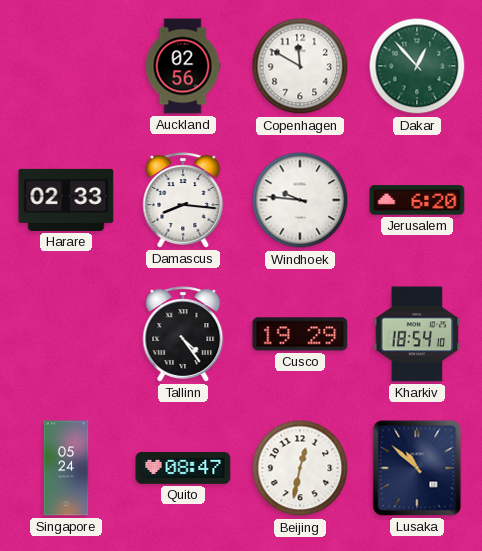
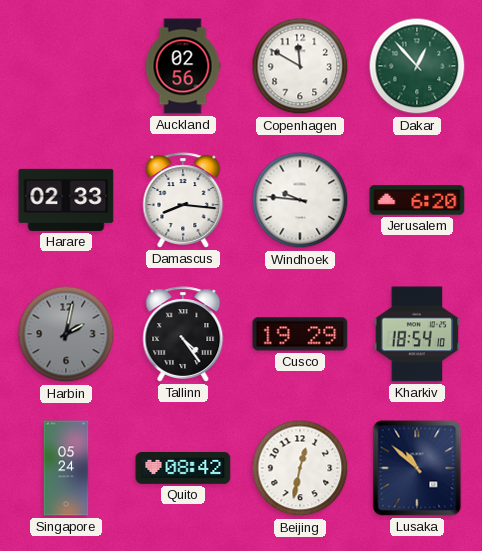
Harbin: none -> 2:02
Quito: 08:47 -> 08:42
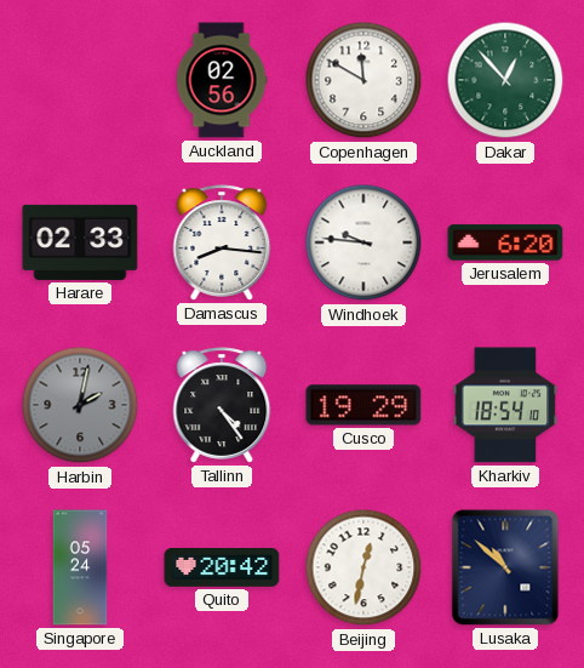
Quito: 08:42 -> 20:42
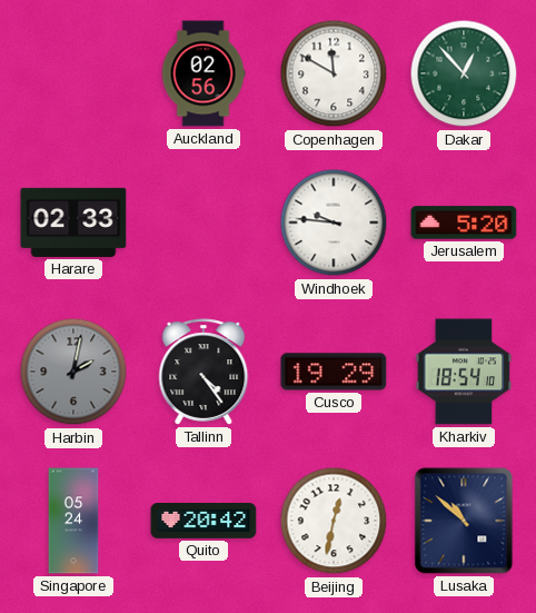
Damascus: 8:16 -> none
Jerusalem: 6:20 -> 5:20
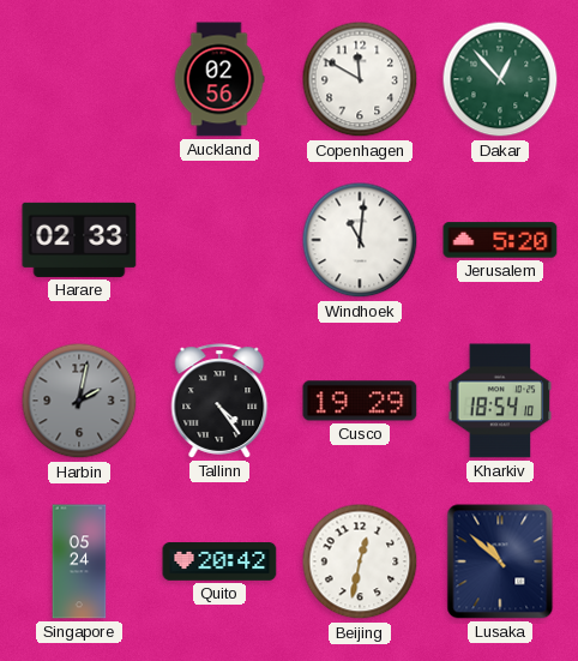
Windhoek: 9:46 -> 11:01
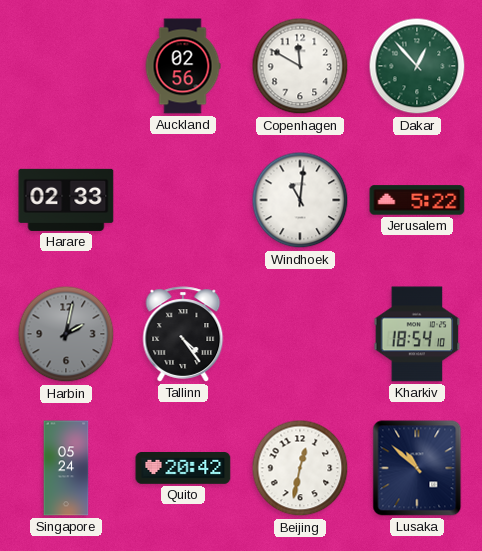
Jerusalem: 5:20 -> 5:22
Cusco: 19:29 -> none
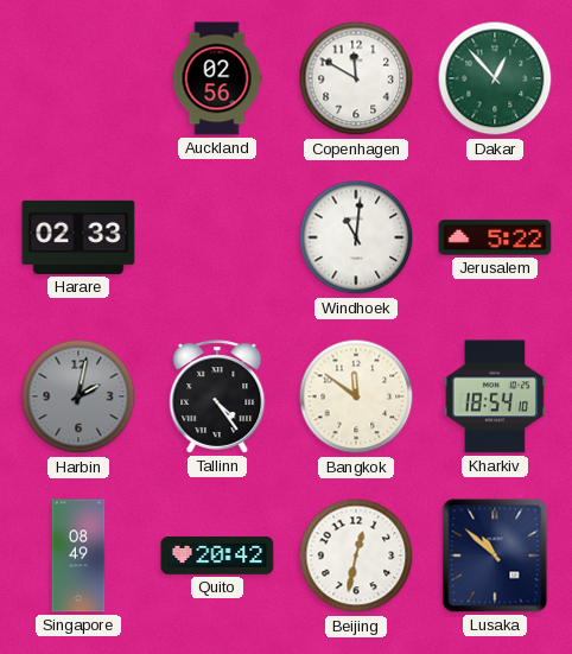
Bangkok: none -> 11:51
Singapore: 05:24 -> 08:49
